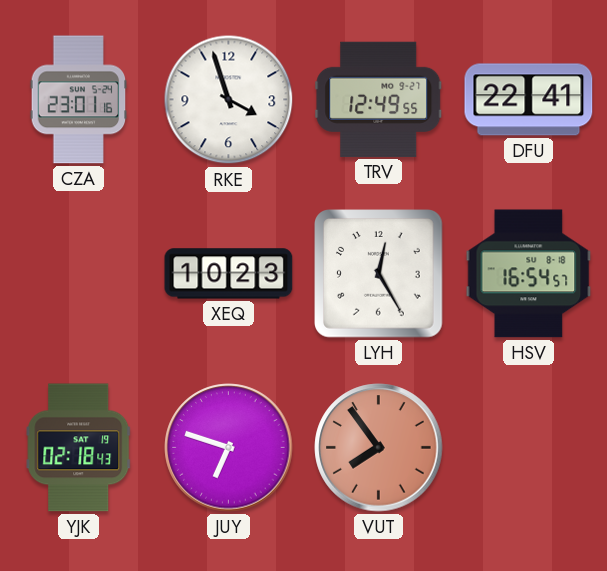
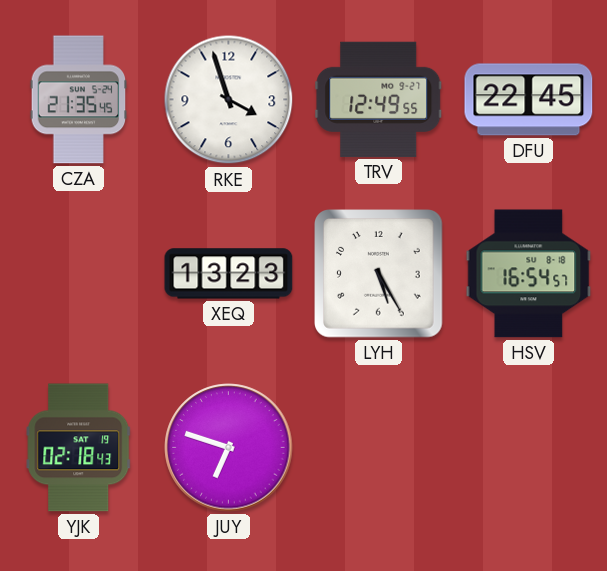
CZA: 23:01 -> 21:35
DFU: 22:41 -> 22:45
XEQ: 10:23 -> 13:23
LYH: 12:25 -> 5:25
VUT: 7:54 -> none
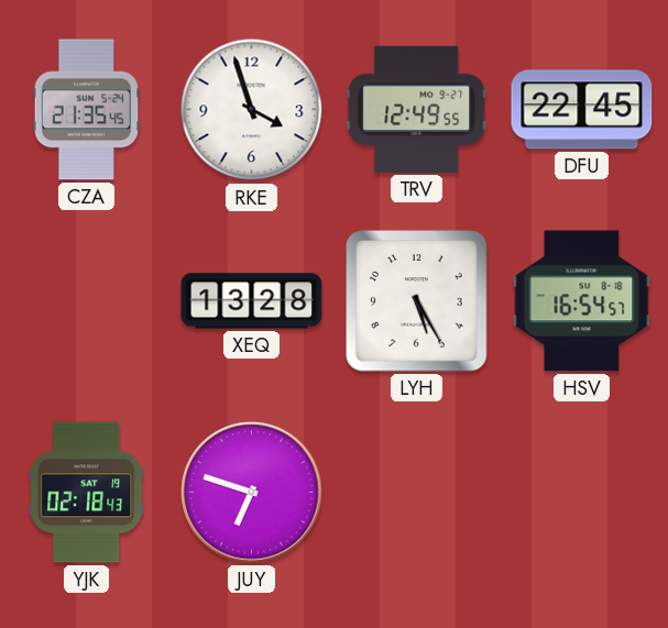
XEQ: 13:23 -> 13:28
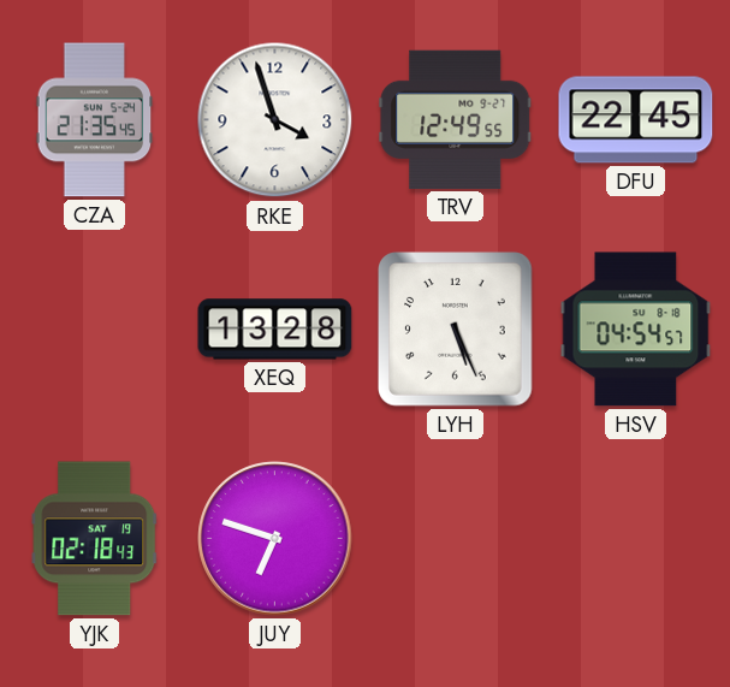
LYH: 5:25 -> 5:26
HSV: 16:54 -> 04:54
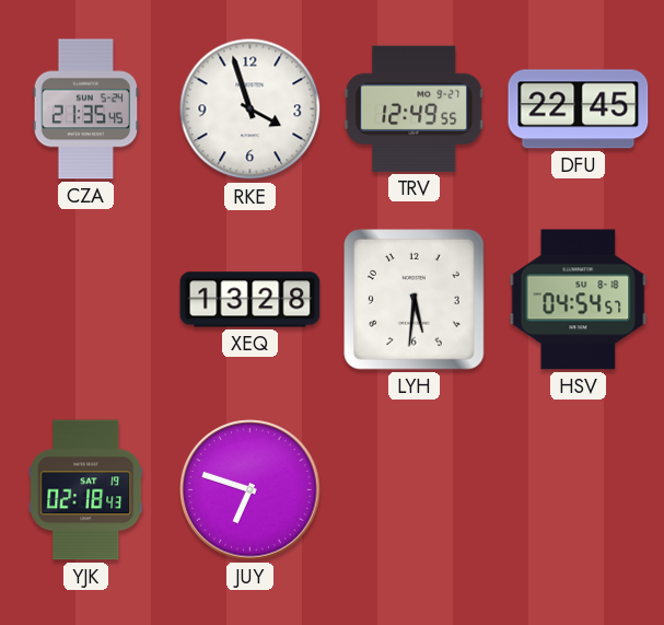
LYH: 5:26 -> 5:31
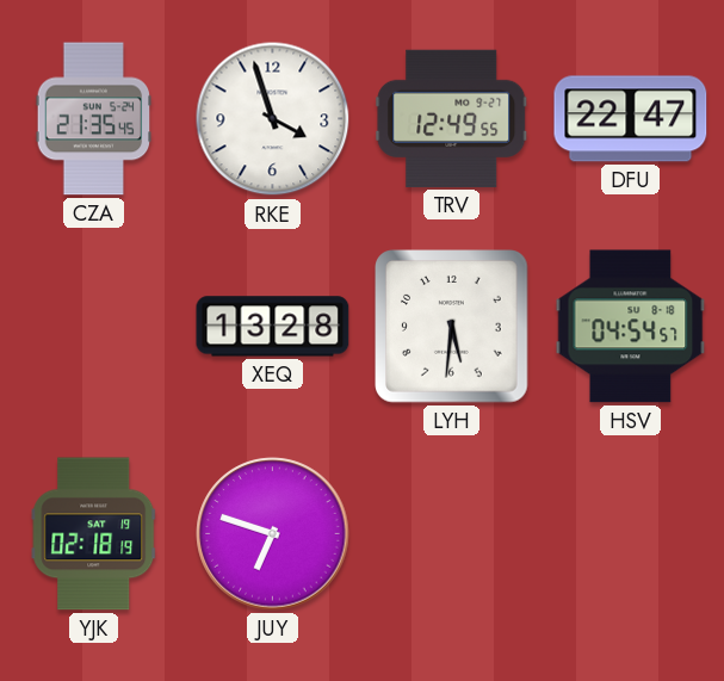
DFU: 22:45 -> 22:47
YJK: 02:18:43 -> 02:18:19
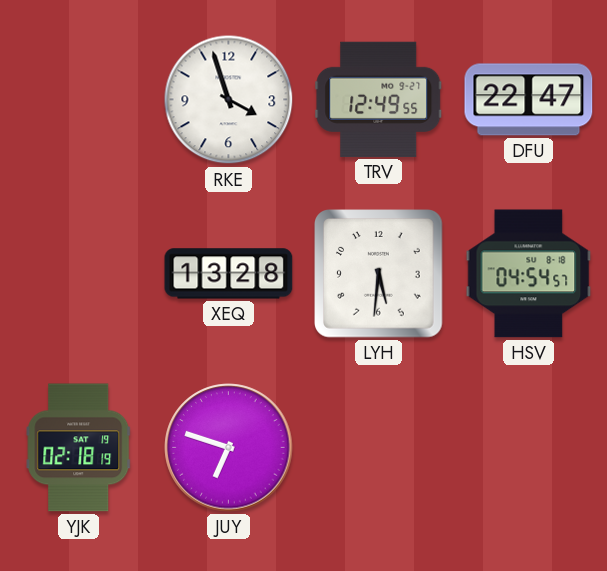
CZA: 21:35 -> none
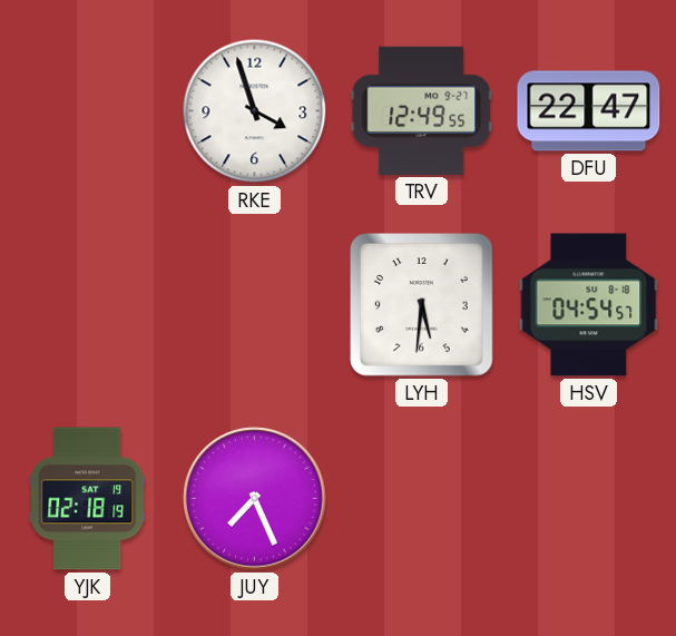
XEQ: 13:28 -> none
JUY: 6:48 -> 7:26
